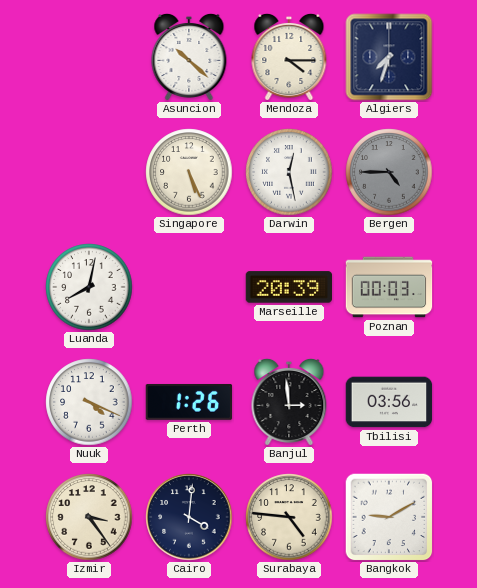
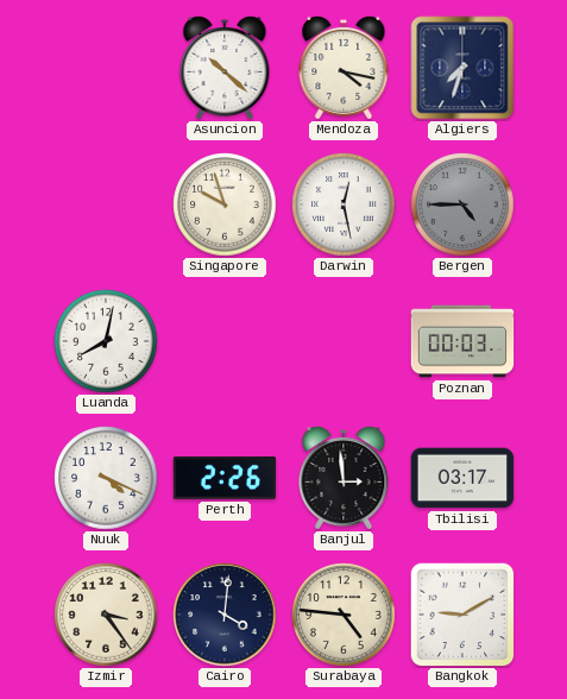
Mendoza: 4:15 -> 4:17
Singapore: 5:26 -> 9:57
Marseille: 20:39 -> none
Perth: 1:26 -> 2:26
Tbilisi: 03:56 -> 03:17
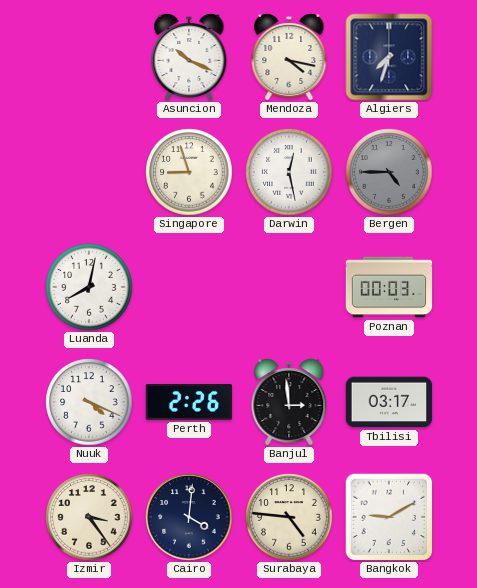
Asuncion: 10:22 -> 10:19
Singapore: 9:57 -> 8:57
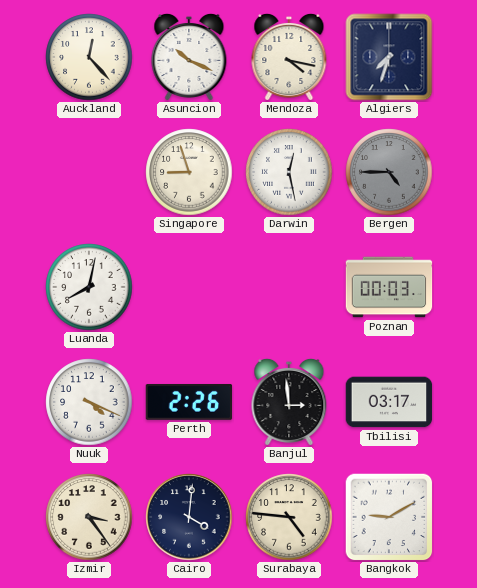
Auckland: none -> 12:23
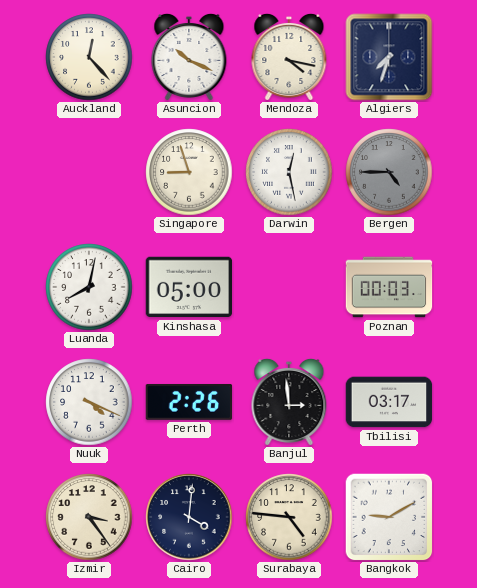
Kinshasa: none -> 05:00
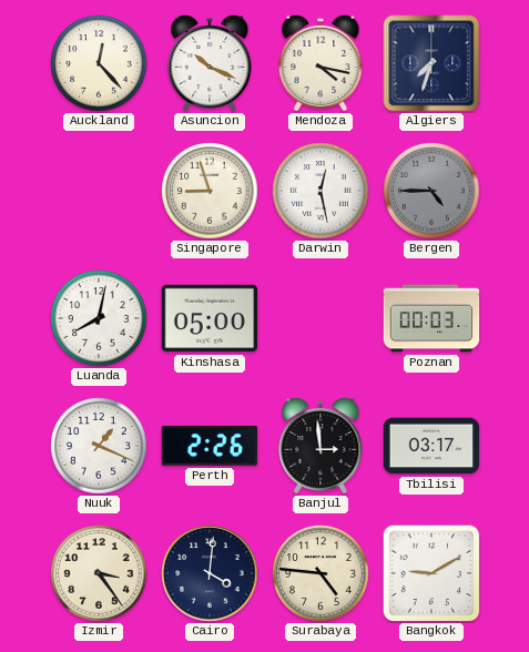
Nuuk: 4:19 -> 1:19
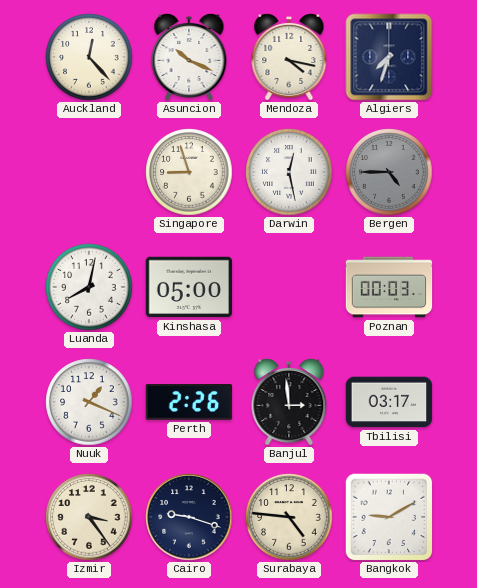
Cairo: 4:01 -> 9:18
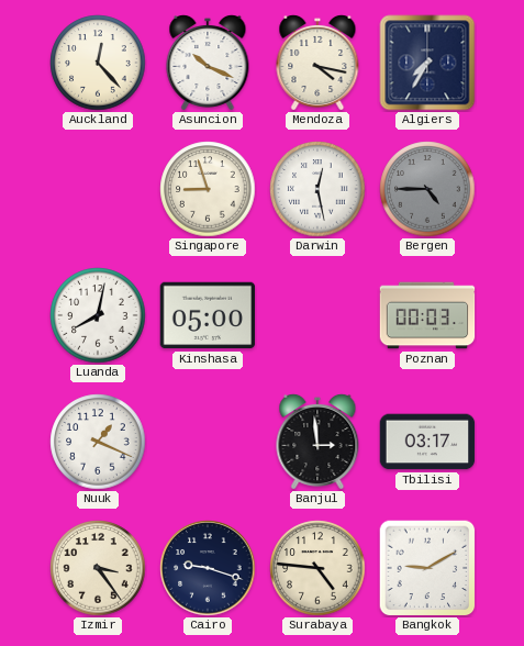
Algiers: 7:33 -> 7:35
Perth: 2:26 -> none
